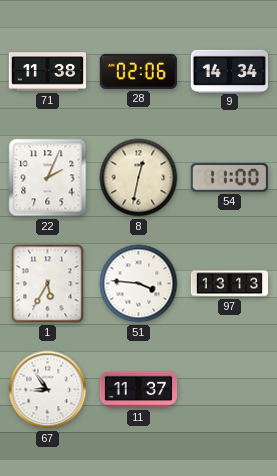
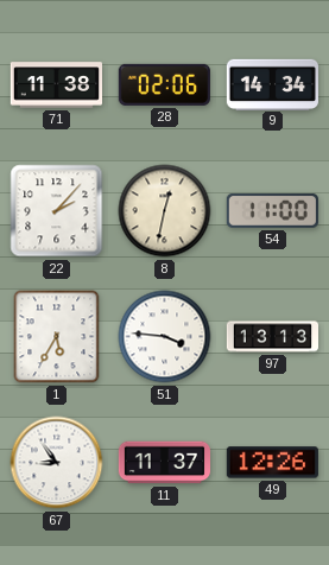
22: 2:04 -> 2:07
49: none -> 12:26
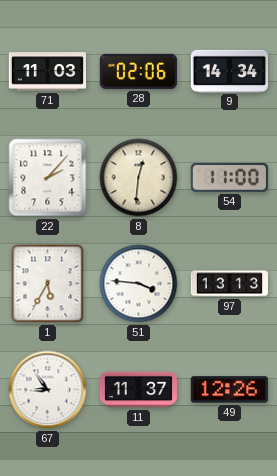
71: 11:38 -> 11:03
8: 12:32 -> 12:31
